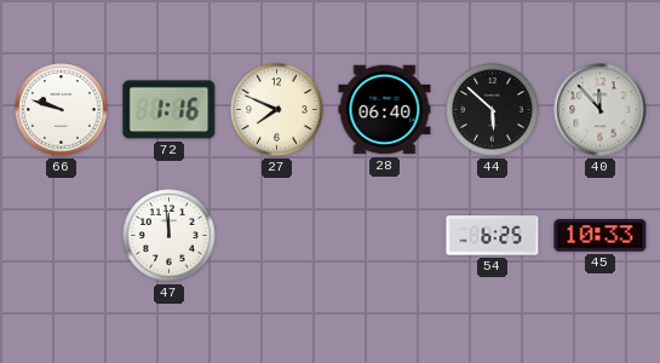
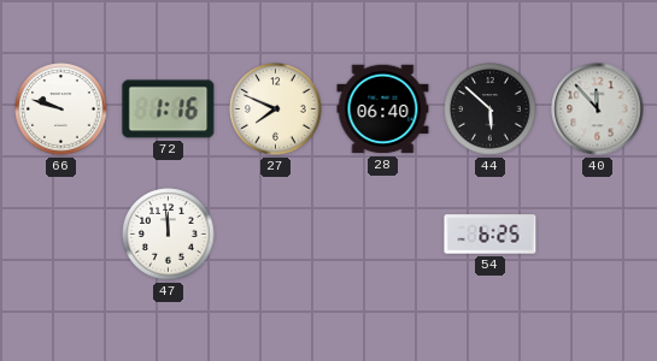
45: 10:33 -> none
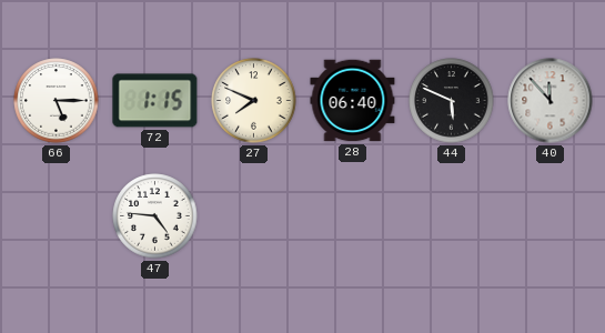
66: 9:48 -> 5:15
72: 1:16 -> 1:15
44: 5:52 -> 5:49
47: 11:59 -> 4:46
54: 6:25 -> none
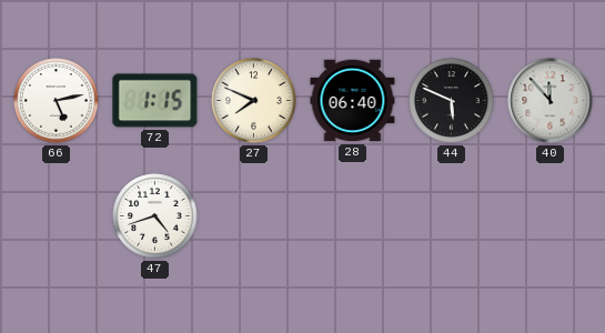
66: 5:15 -> 5:13
47: 4:46 -> 4:42
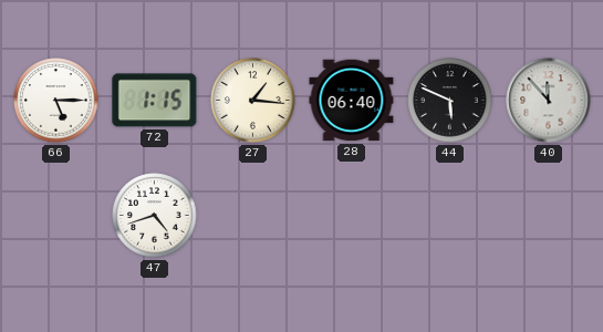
66: 5:13 -> 5:15
27: 7:49 -> 1:16
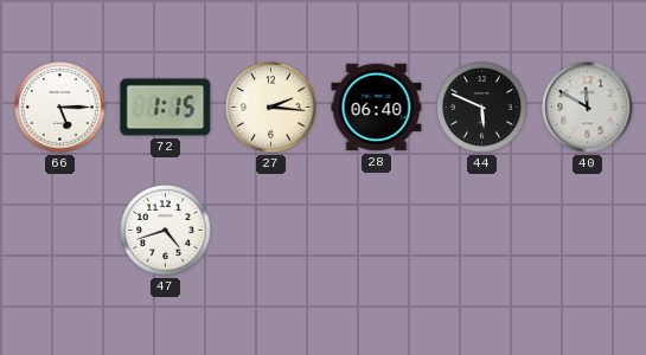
27: 1:16 -> 2:16
40: 11:53 -> 11:50
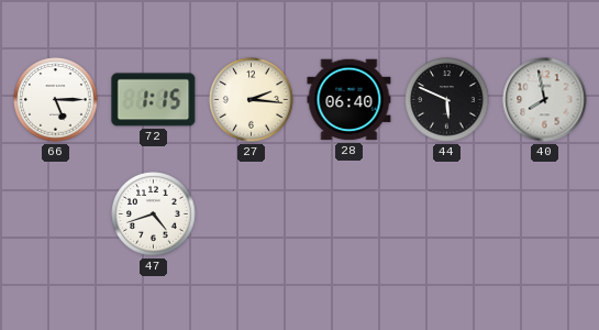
40: 11:50 -> 7:58
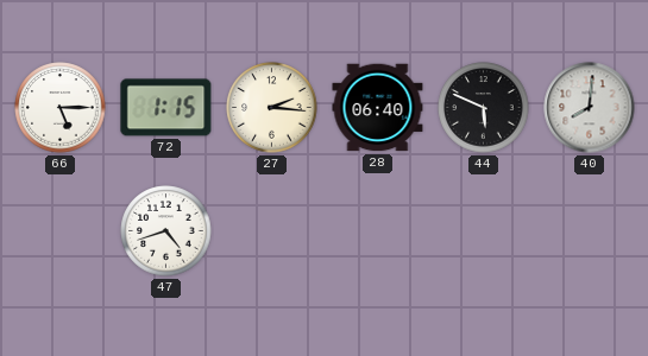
40: 7:58 -> 8:01
